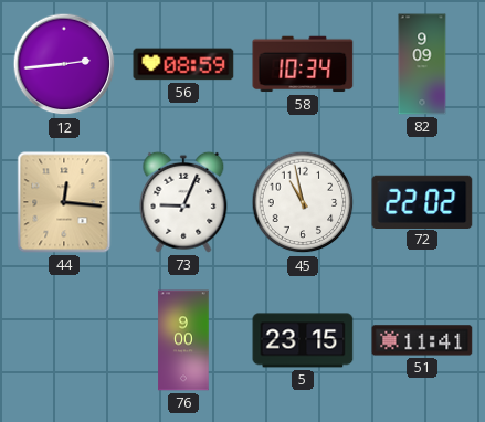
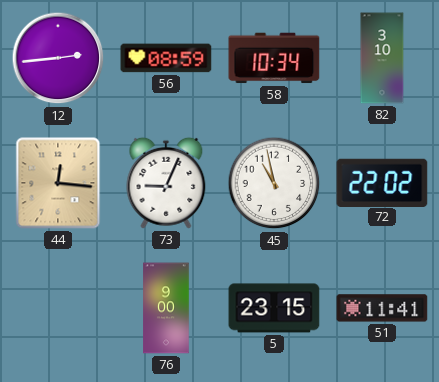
82: 9:09 -> 3:10
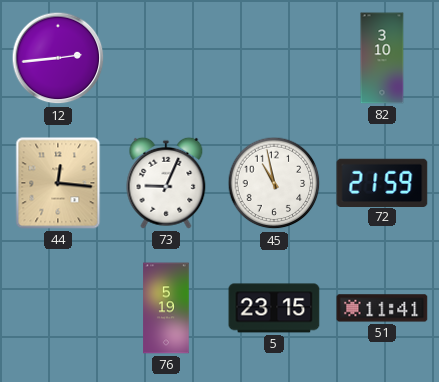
56: 08:59 -> none
58: 10:34 -> none
72: 22:02 -> 21:59
76: 9:00 -> 5:19
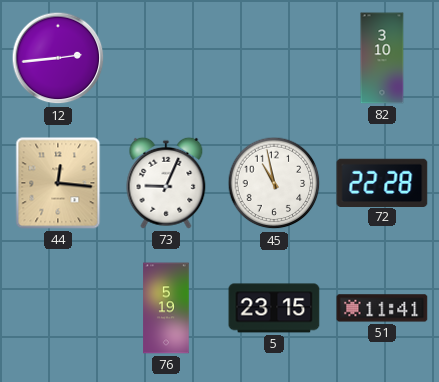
72: 21:59 -> 22:28
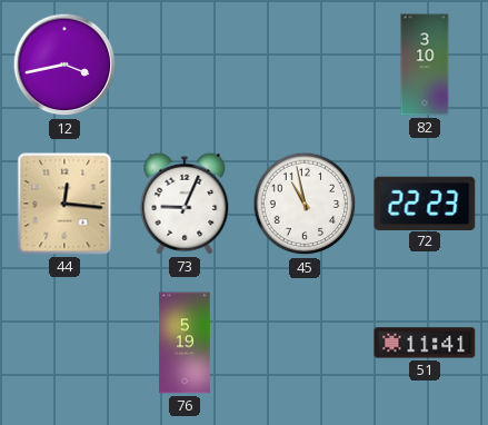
12: 2:44 -> 3:43
72: 22:28 -> 22:23
5: 23:15 -> none
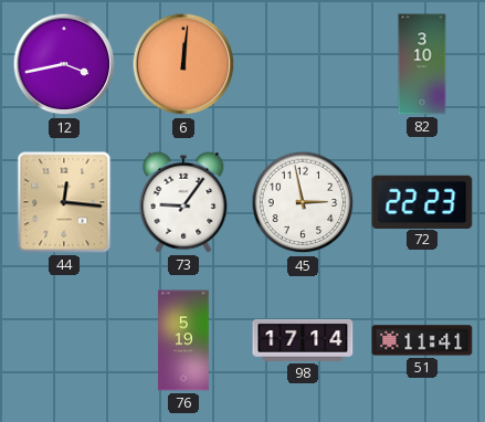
6: none -> 12:01
73: 9:04 -> 9:06
45: 10:58 -> 2:58
98: none -> 17:14
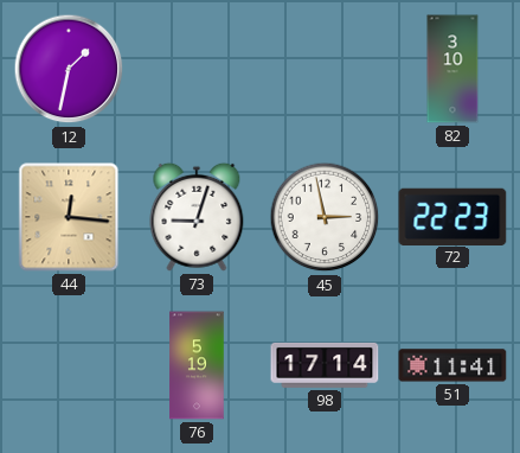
12: 3:43 -> 1:32
6: 12:01 -> none
73: 9:06 -> 9:03
